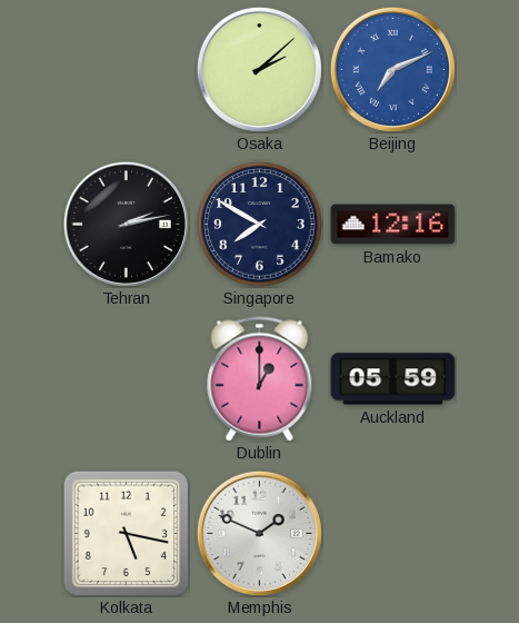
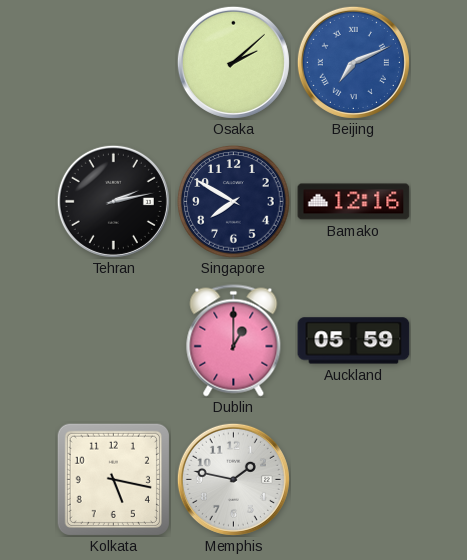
Memphis: 1:49 -> 1:47
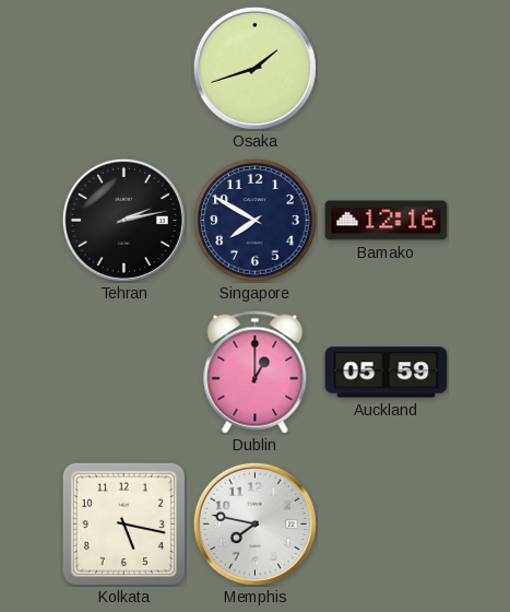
Osaka: 2:08 -> 1:42
Beijing: 7:11 -> none
Memphis: 1:47 -> 7:47
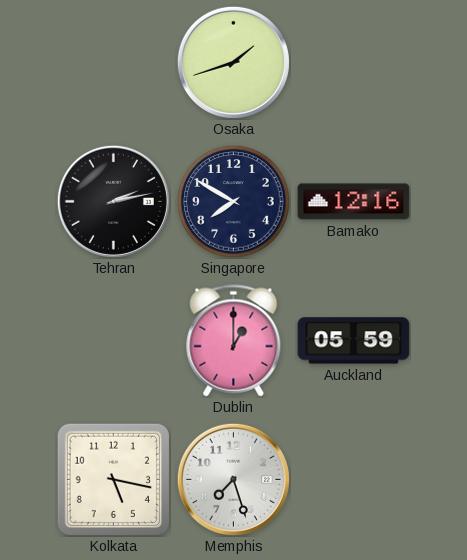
Memphis: 7:47 -> 7:27
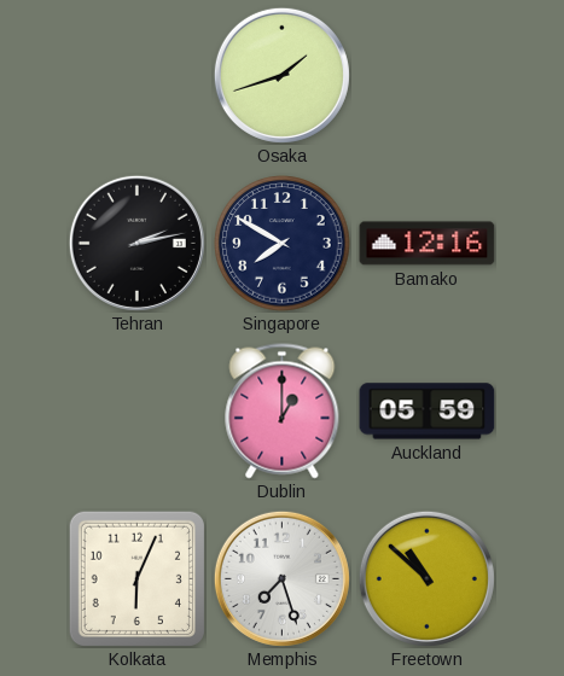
Kolkata: 5:17 -> 6:04
Freetown: none -> 10:52
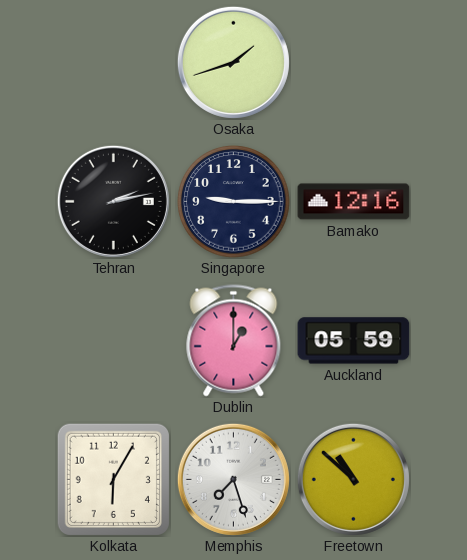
Singapore: 7:50 -> 9:15
Kolkata: 6:04 -> 6:05
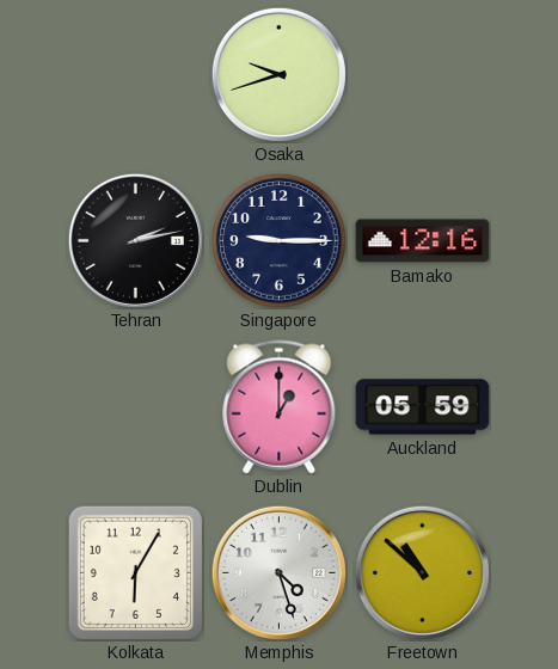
Osaka: 1:42 -> 9:42
Memphis: 7:27 -> 4:27
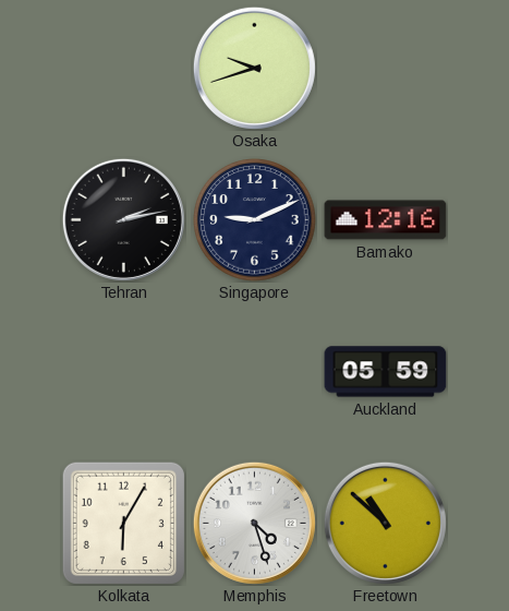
Singapore: 9:15 -> 9:11
Dublin: 1:00 -> none
